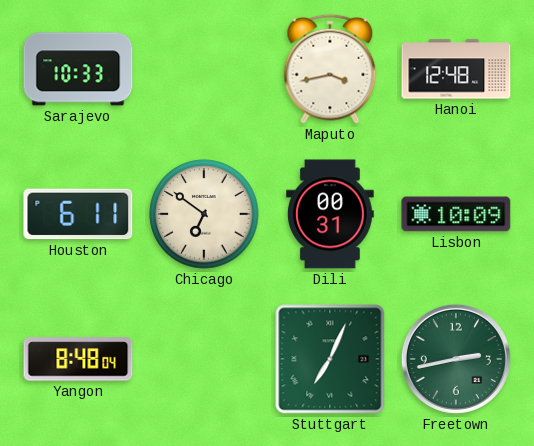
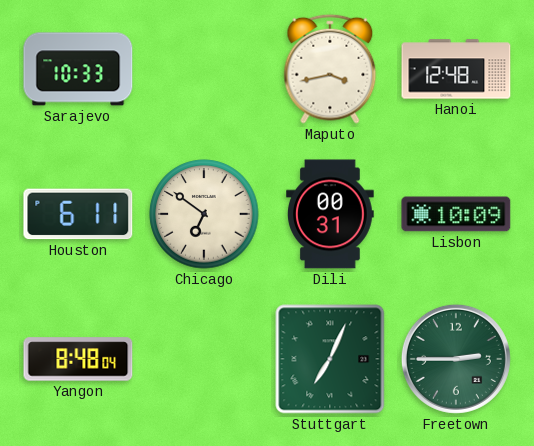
Freetown: 2:43 -> 2:45
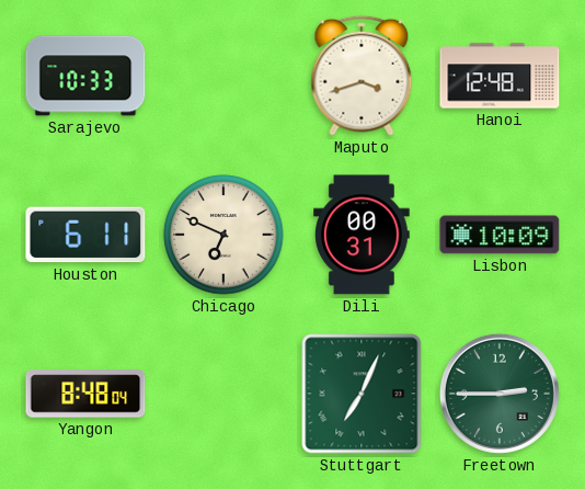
Maputo: 3:43 -> 3:42
Chicago: 6:51 -> 6:49
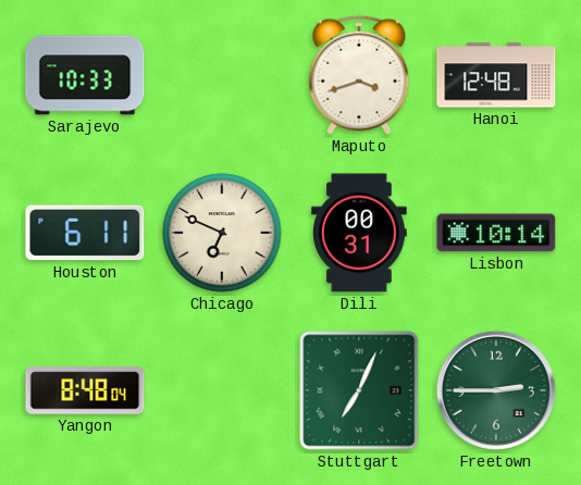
Lisbon: 10:09 -> 10:14
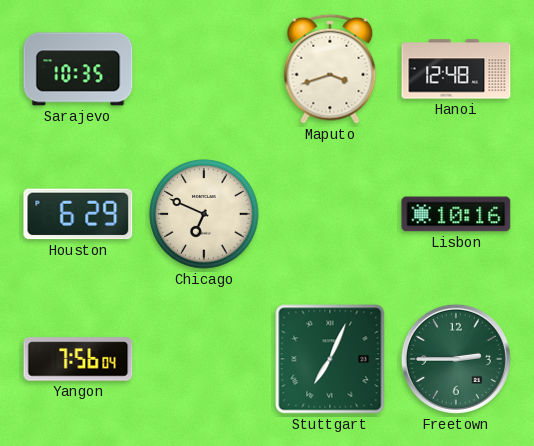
Sarajevo: 10:33 -> 10:35
Houston: 6:11 -> 6:29
Dili: 00:31 -> none
Lisbon: 10:14 -> 10:16
Yangon: 8:48 -> 7:56
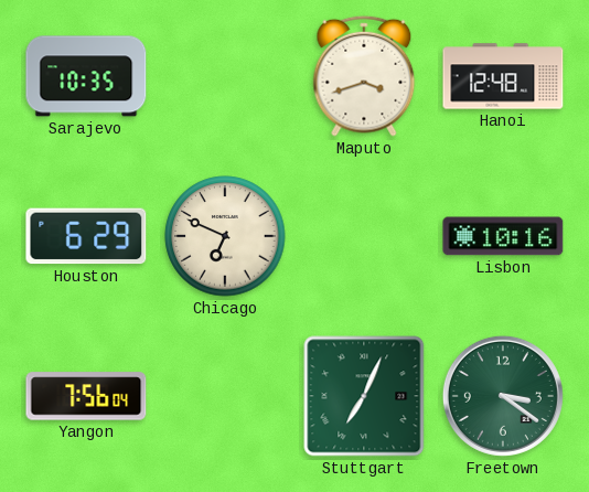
Freetown: 2:45 -> 3:21
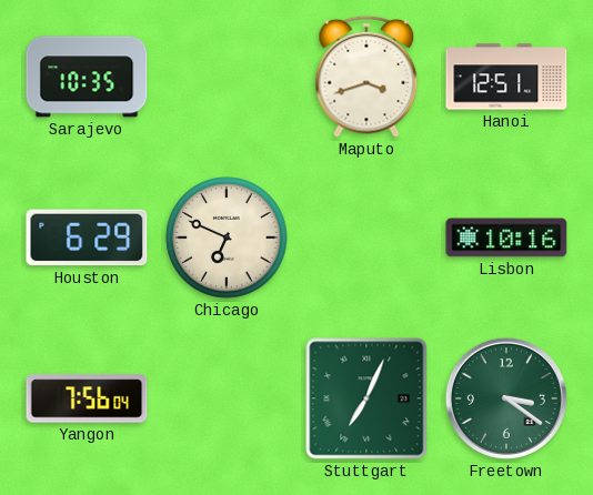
Hanoi: 12:48 -> 12:51
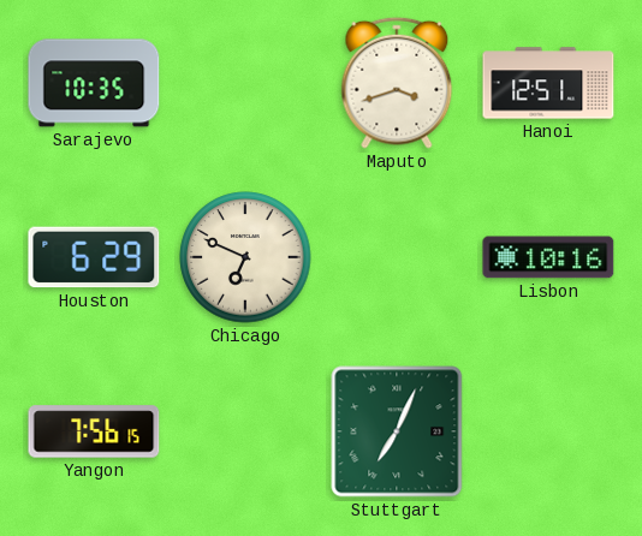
Yangon: 7:56:04 -> 7:56:15
Freetown: 3:21 -> none
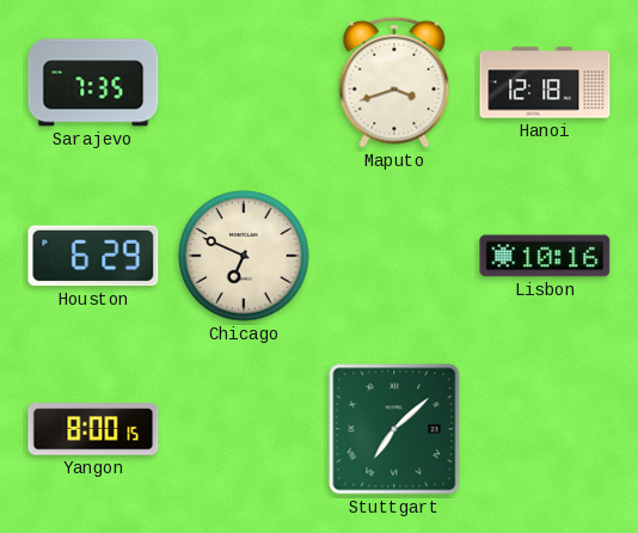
Sarajevo: 10:35 -> 7:35
Hanoi: 12:51 -> 12:18
Yangon: 7:56 -> 8:00
Stuttgart: 7:04 -> 7:08
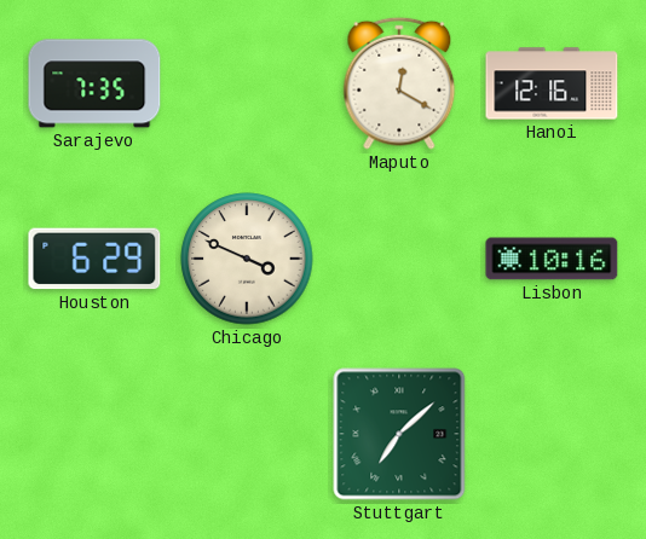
Maputo: 3:42 -> 12:20
Hanoi: 12:18 -> 12:16
Chicago: 6:49 -> 3:49
Yangon: 8:00 -> none
